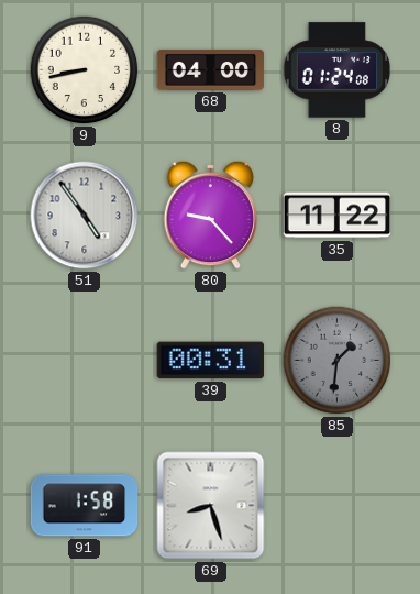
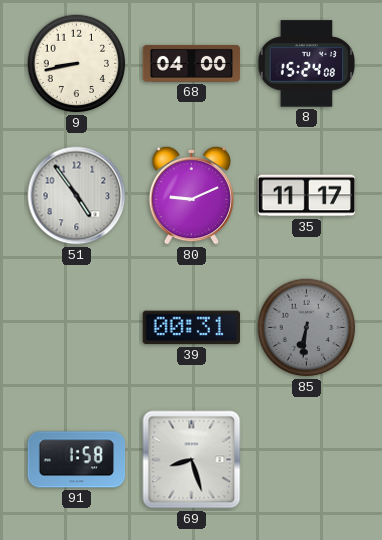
8: 01:24 -> 15:24
80: 9:23 -> 9:11
35: 11:22 -> 11:17
85: 1:31 -> 6:31
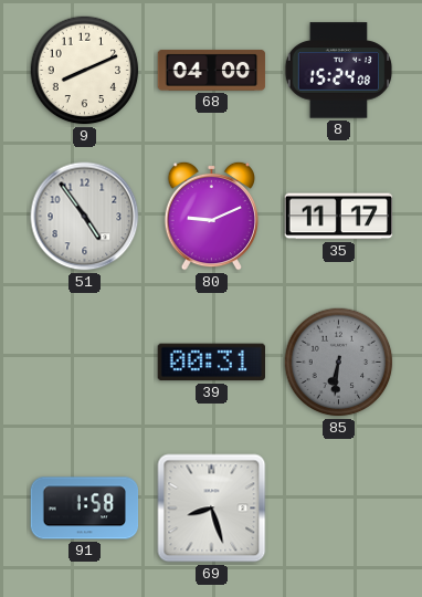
9: 8:43 -> 8:11
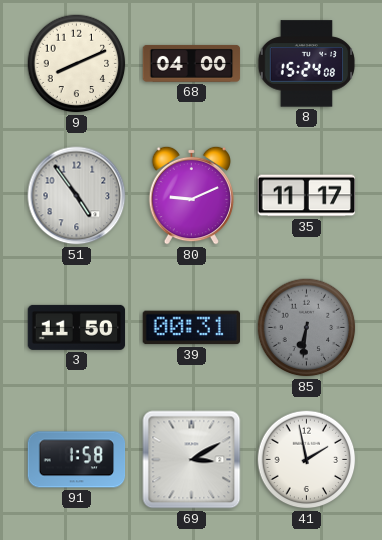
3: none -> 11:50
69: 8:27 -> 3:10
41: none -> 1:58
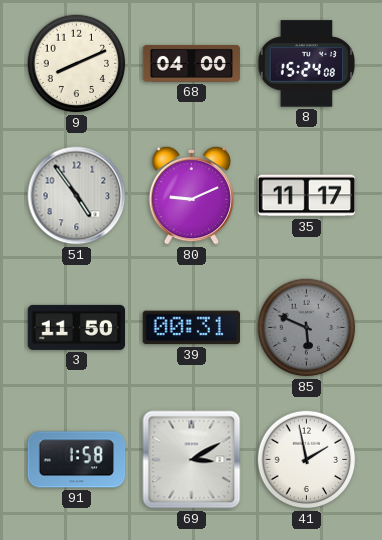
85: 6:31 -> 5:49
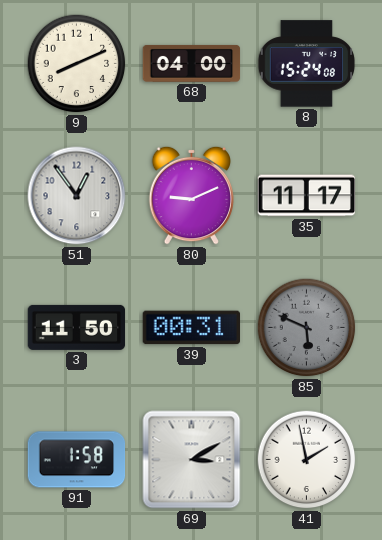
51: 4:54 -> 12:54
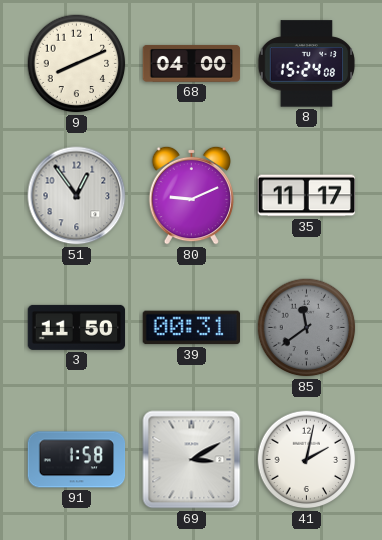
85: 5:49 -> 11:39
41: 1:58 -> 2:02
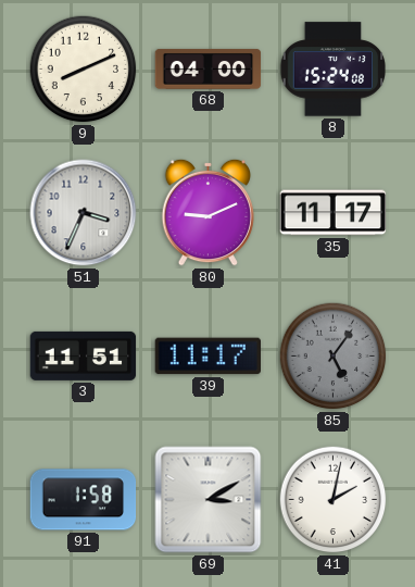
51: 12:54 -> 3:34
3: 11:50 -> 11:51
39: 00:31 -> 11:17
85: 11:39 -> 5:06
